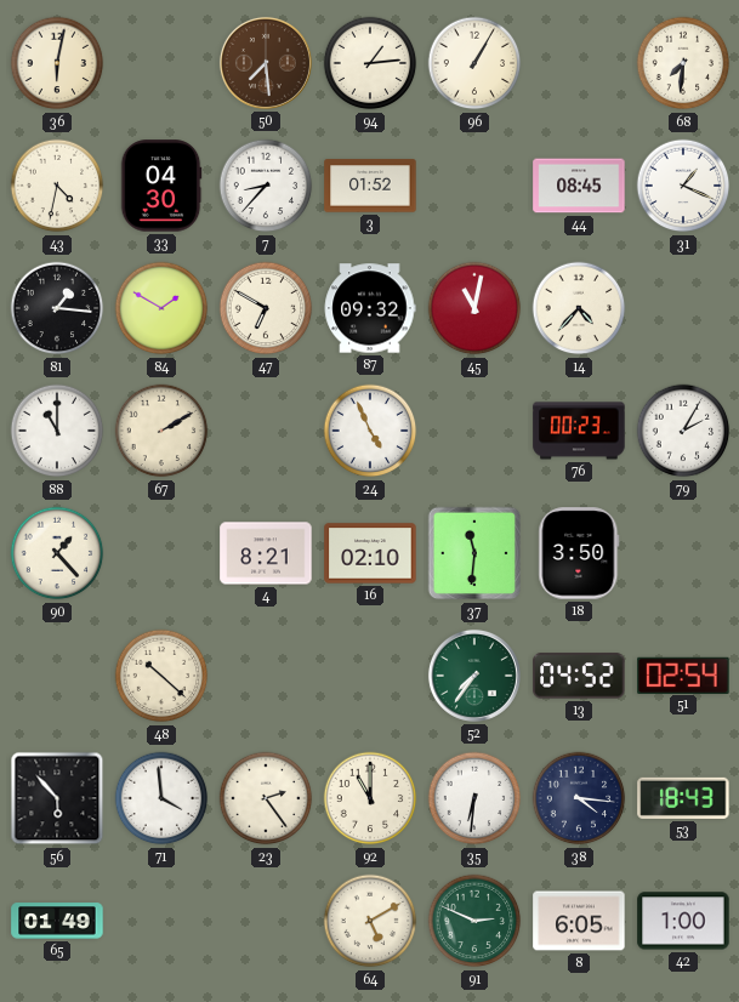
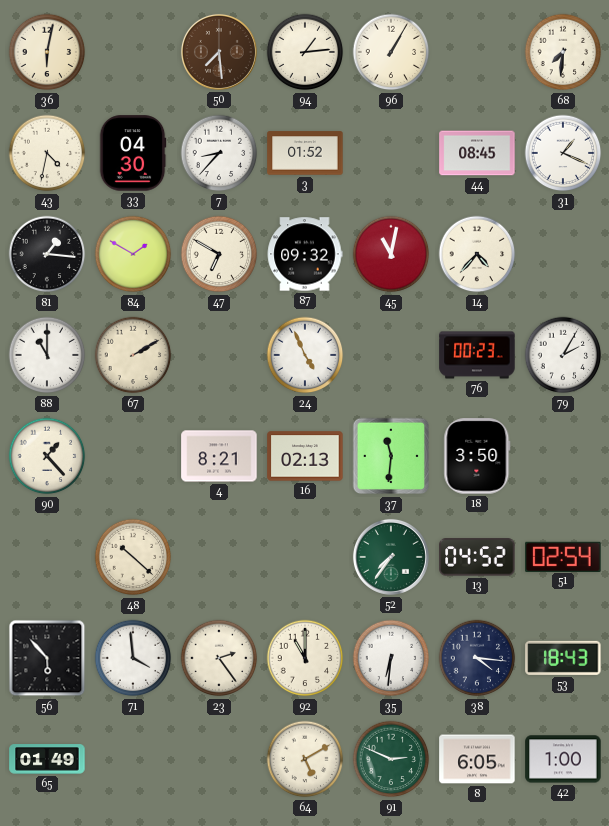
16: 02:10 -> 02:13
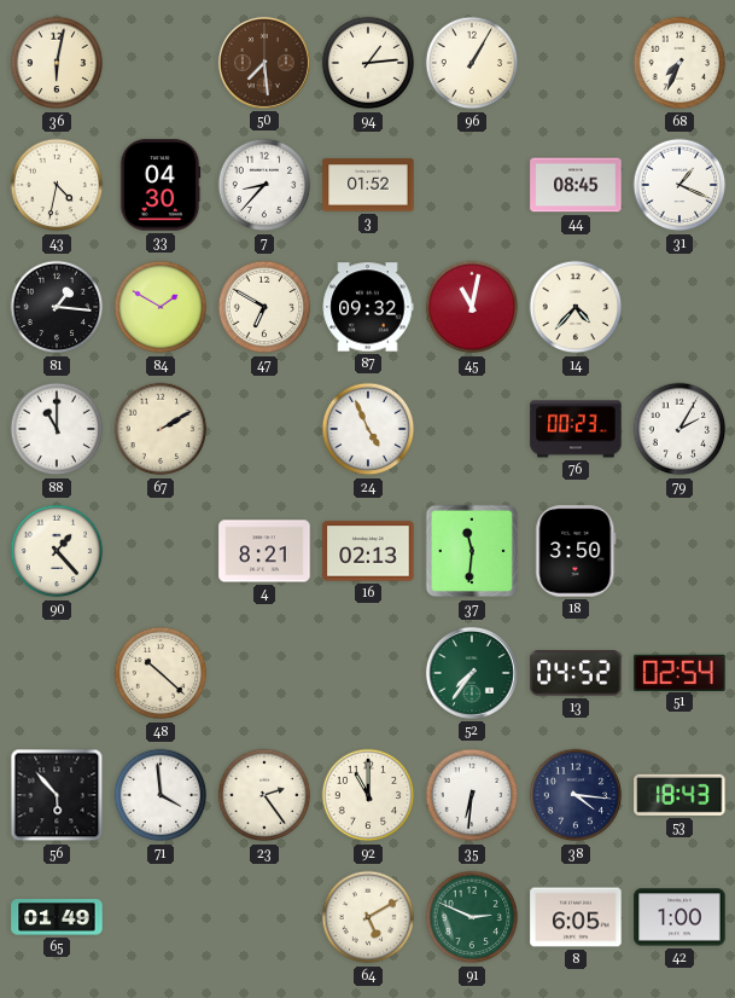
68: 7:31 -> 7:34
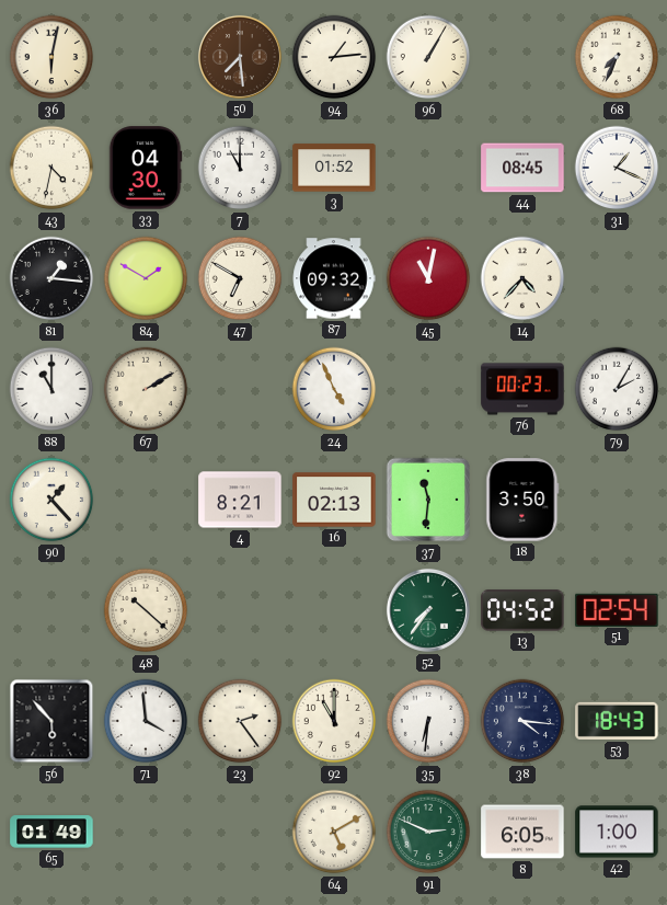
7: 8:37 -> 11:00
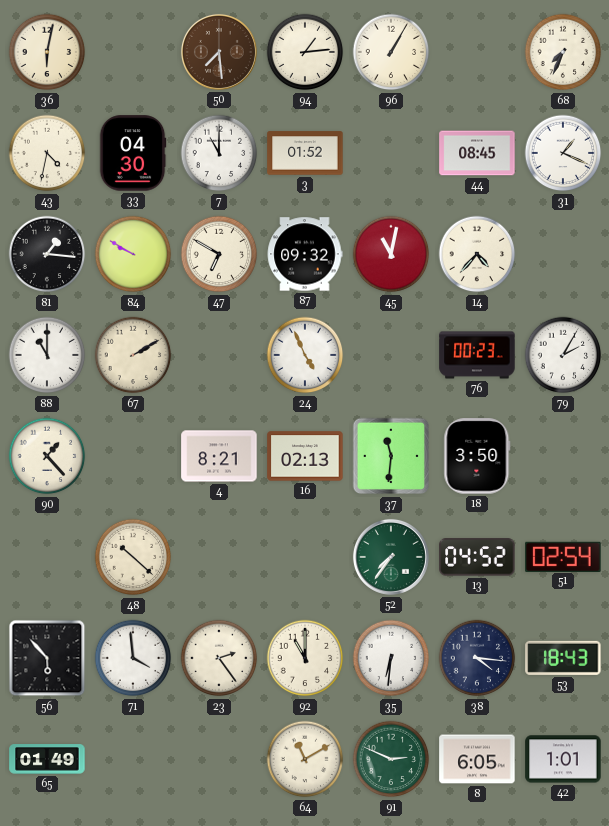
84: 1:50 -> 9:50
64: 5:10 -> 11:10
42: 1:00 -> 1:01
